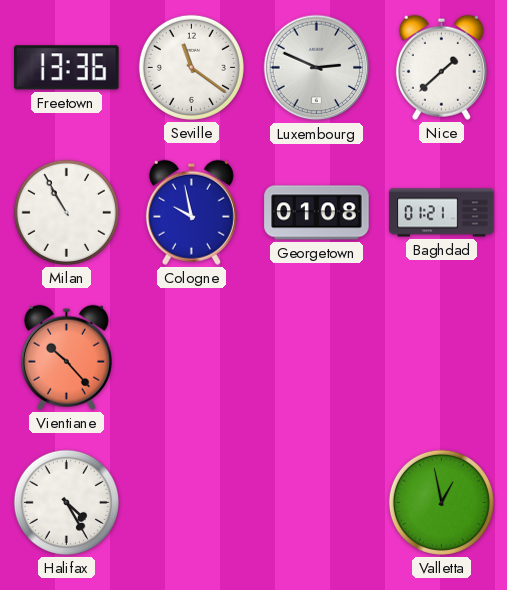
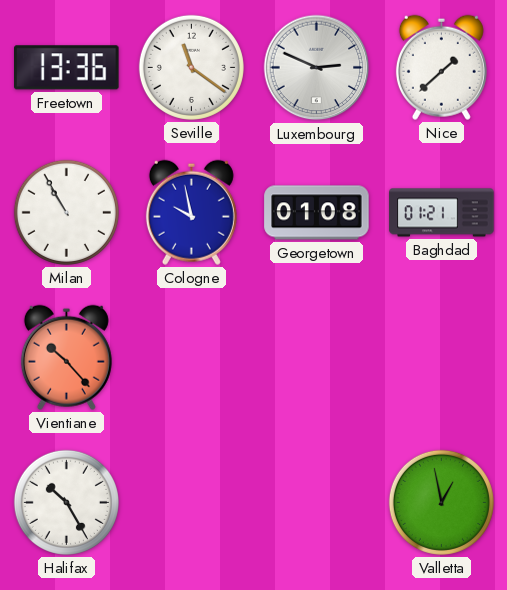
Halifax: 4:25 -> 10:25
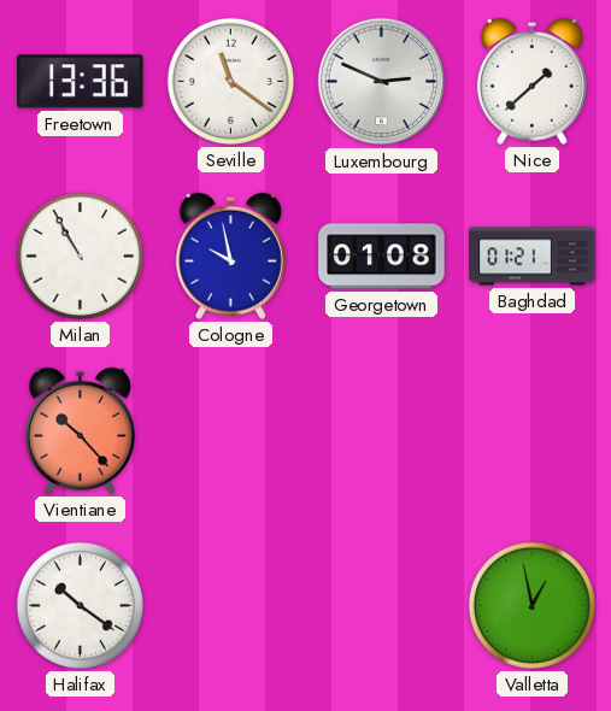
Halifax: 10:25 -> 10:21
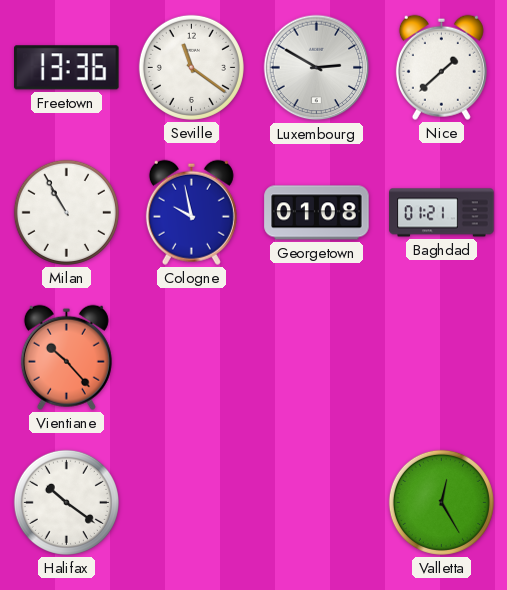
Luxembourg: 2:49 -> 2:50
Valletta: 12:58 -> 12:25
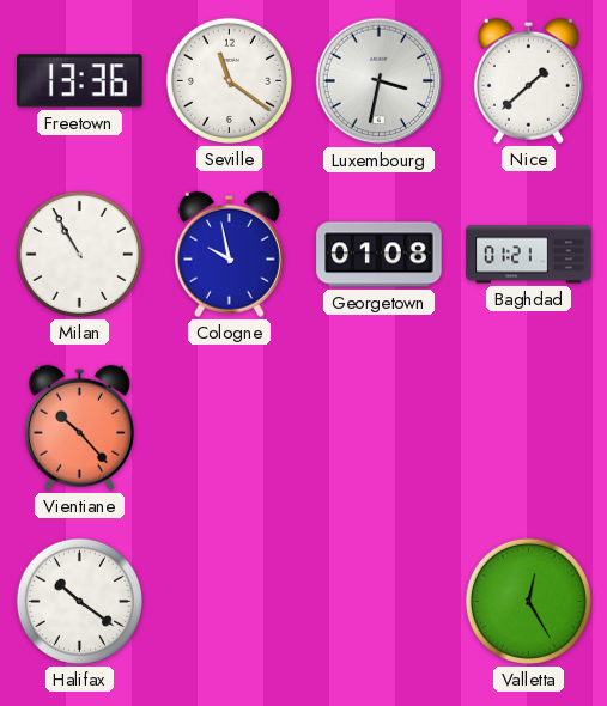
Luxembourg: 2:50 -> 3:32
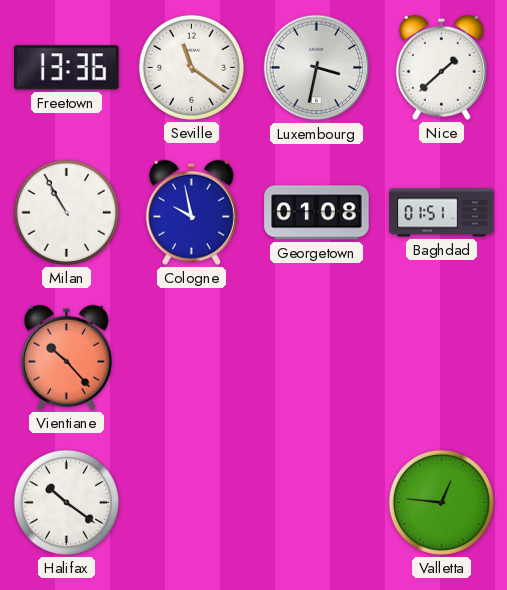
Baghdad: 01:21 -> 01:51
Valletta: 12:25 -> 12:46
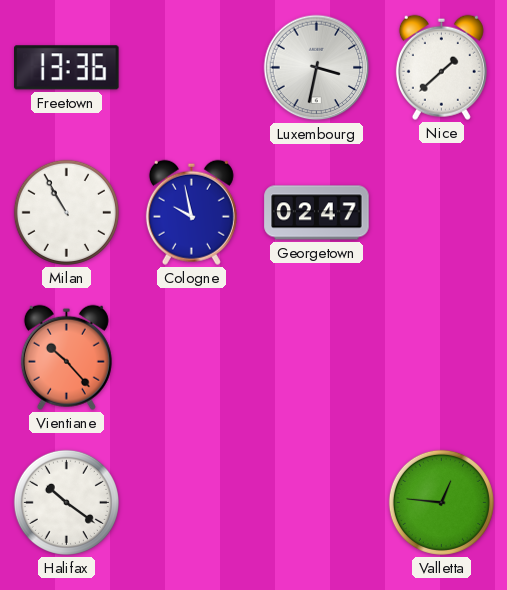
Seville: 11:21 -> none
Georgetown: 01:08 -> 02:47
Baghdad: 01:51 -> none
